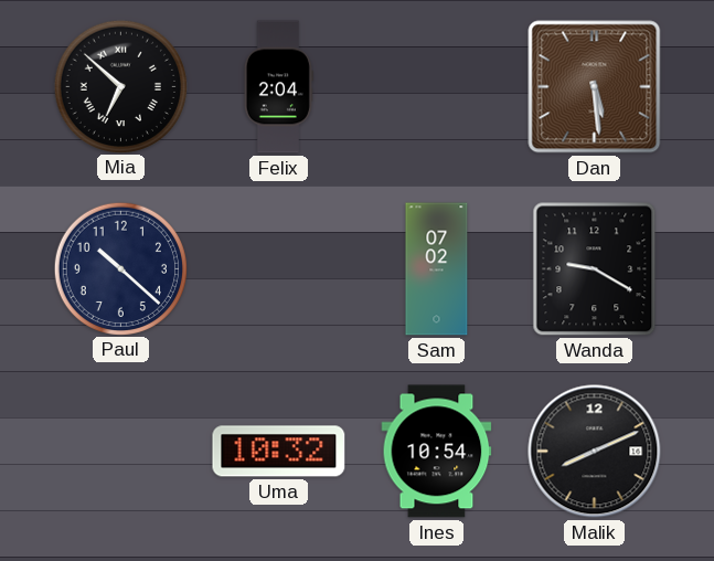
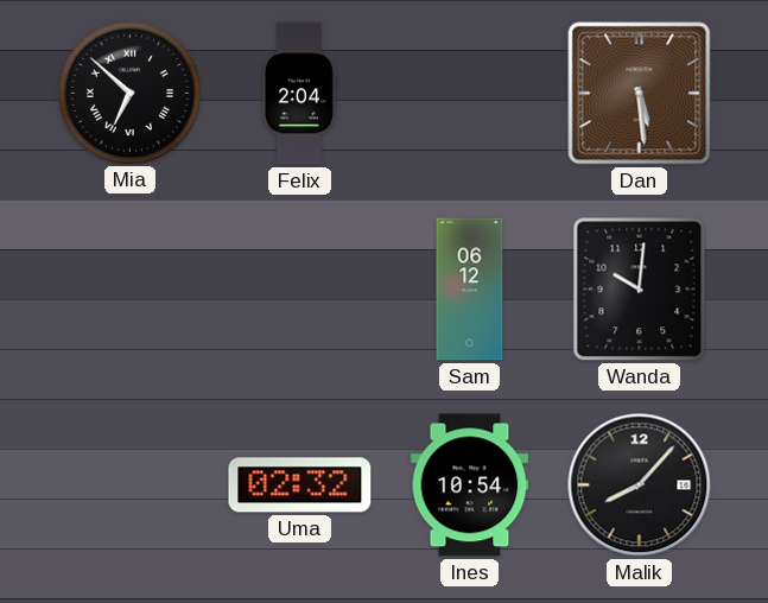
Paul: 10:22 -> none
Sam: 07:02 -> 06:12
Wanda: 9:20 -> 10:01
Uma: 10:32 -> 02:32
Malik: 8:11 -> 8:07
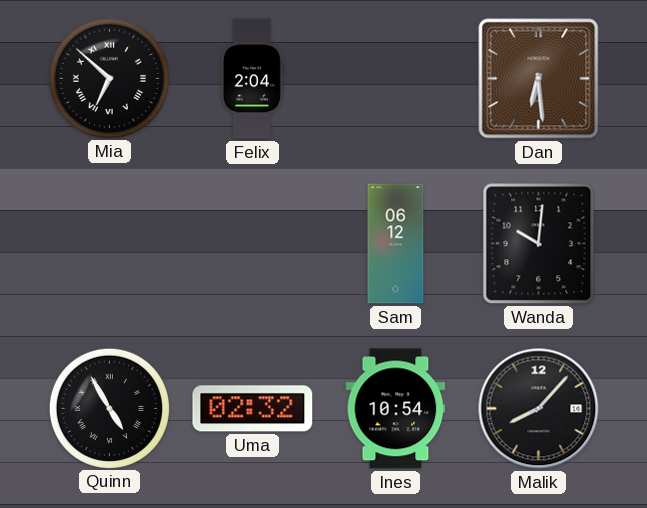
Dan: 5:29 -> 6:29
Quinn: none -> 4:55
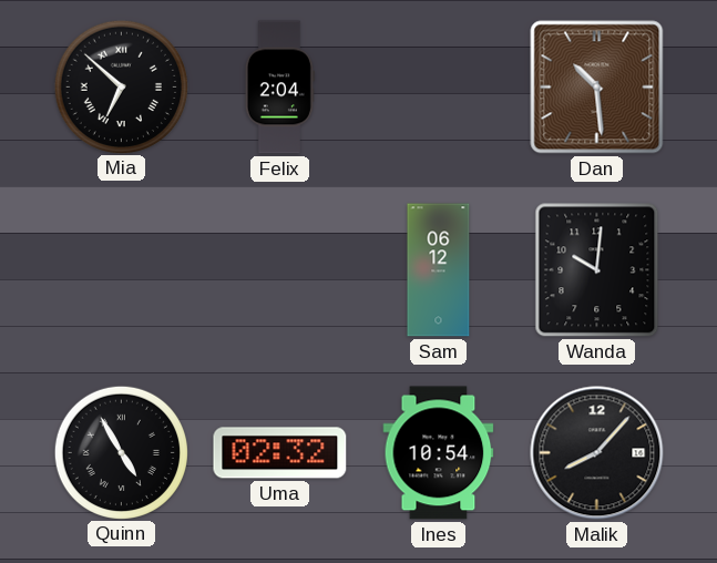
Dan: 6:29 -> 10:29
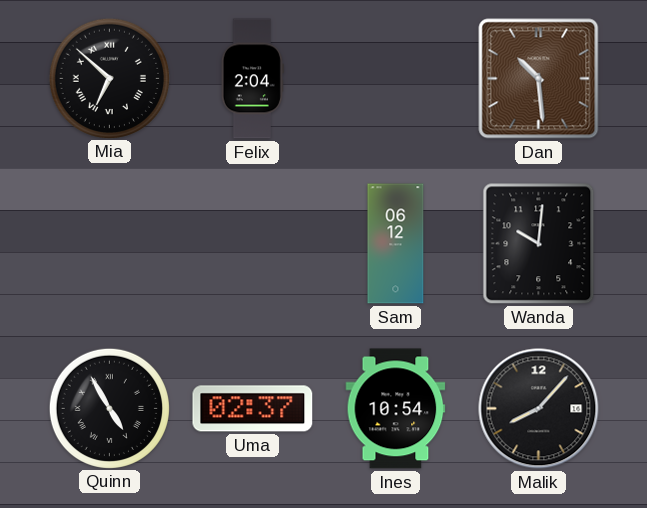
Uma: 02:32 -> 02:37
